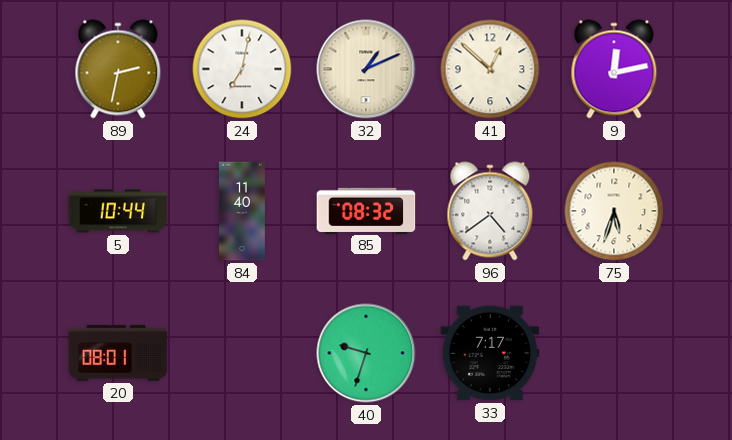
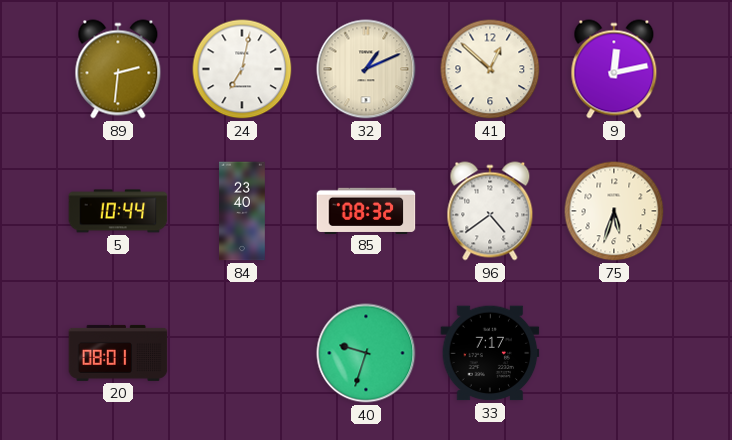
89: 2:32 -> 2:31
84: 11:40 -> 23:40
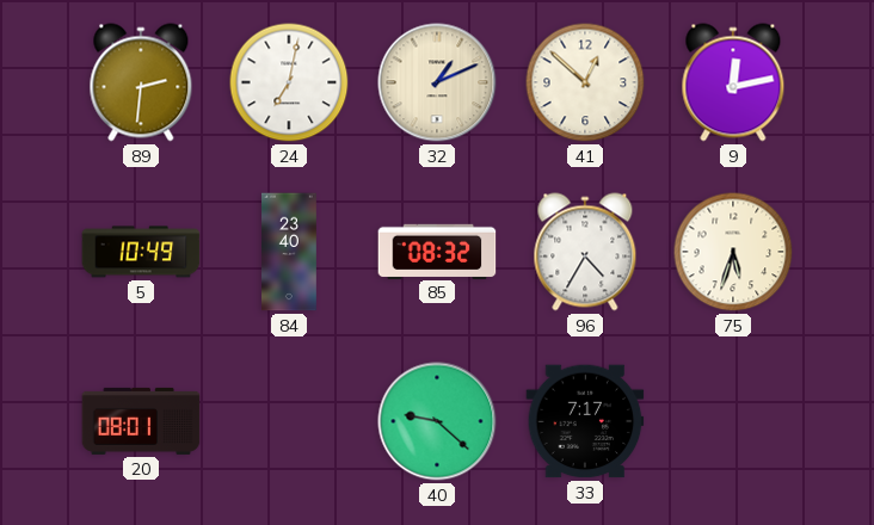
5: 10:44 -> 10:49
96: 4:39 -> 4:35
40: 9:33 -> 9:22
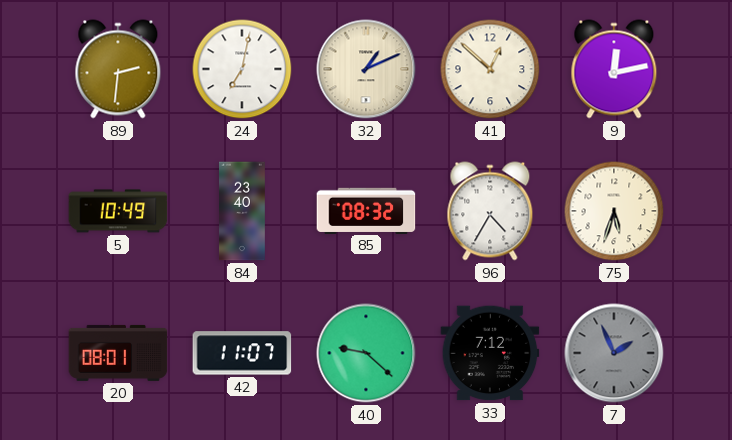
42: none -> 11:07
33: 7:17 -> 7:12
7: none -> 1:56
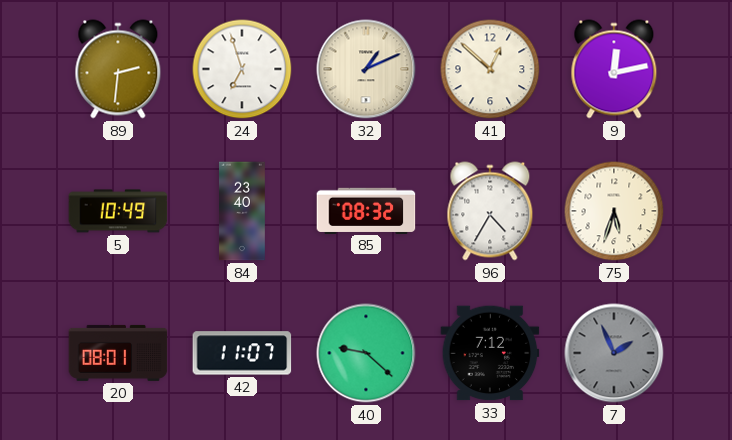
24: 7:02 -> 6:57
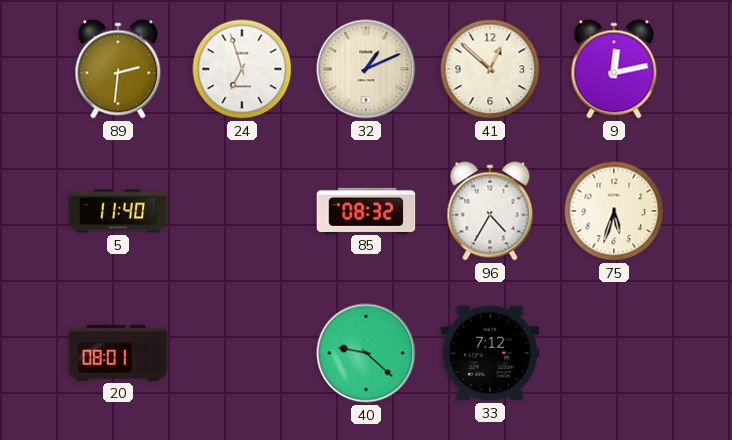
5: 10:49 -> 11:40
84: 23:40 -> none
42: 11:07 -> none
7: 1:56 -> none
